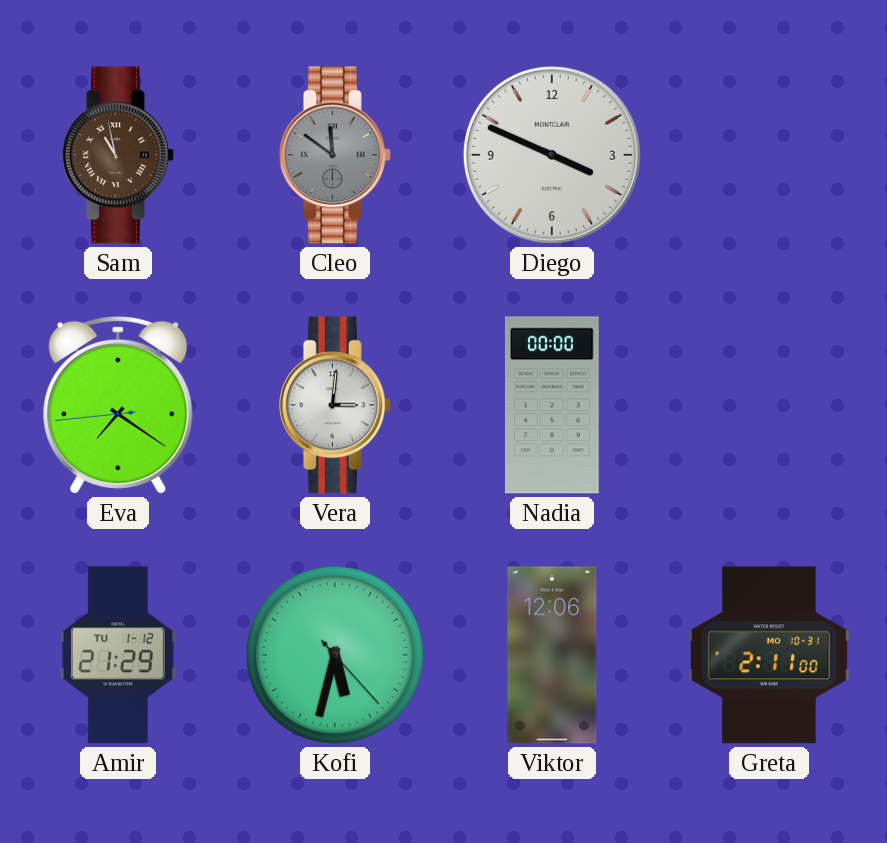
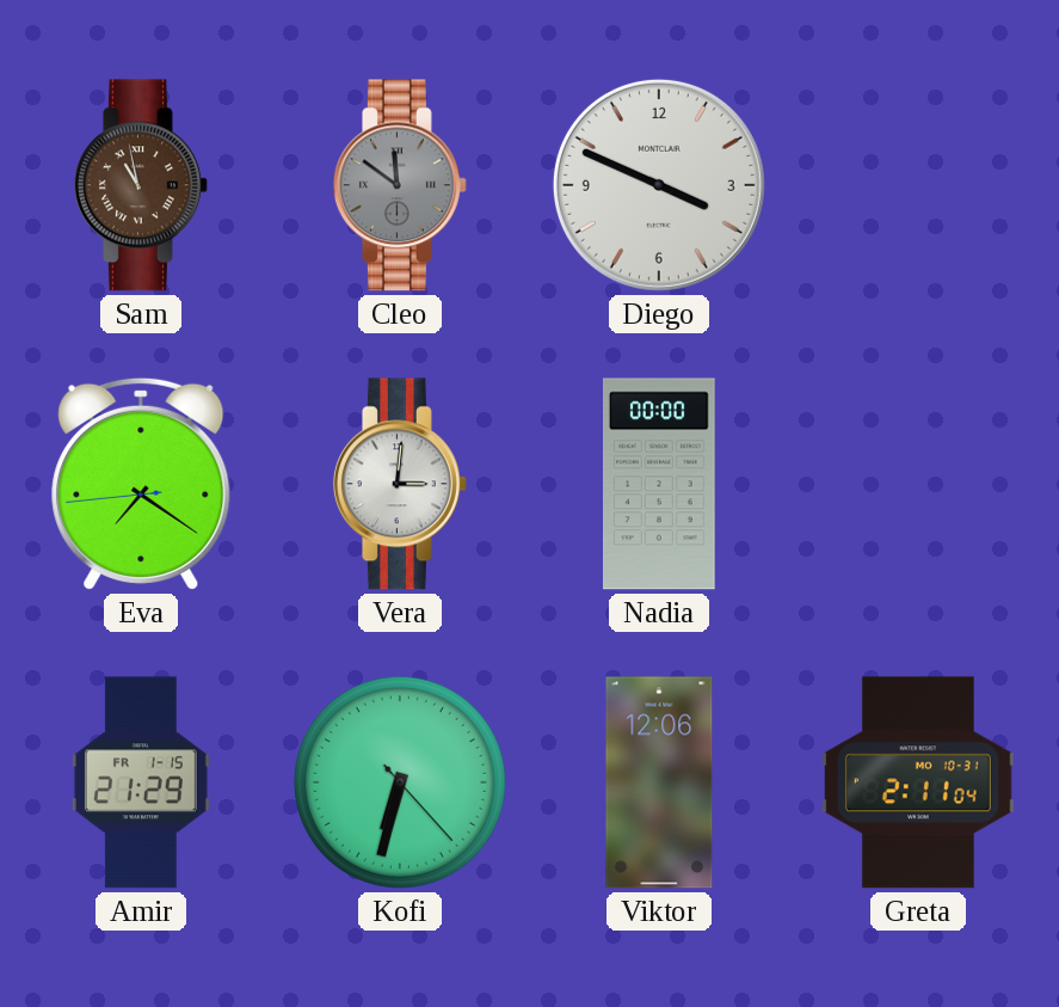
Amir date: TU 1-12 -> FR 1-15
Kofi: 5:32 -> 6:32
Greta: 2:11:00 -> 2:11:04
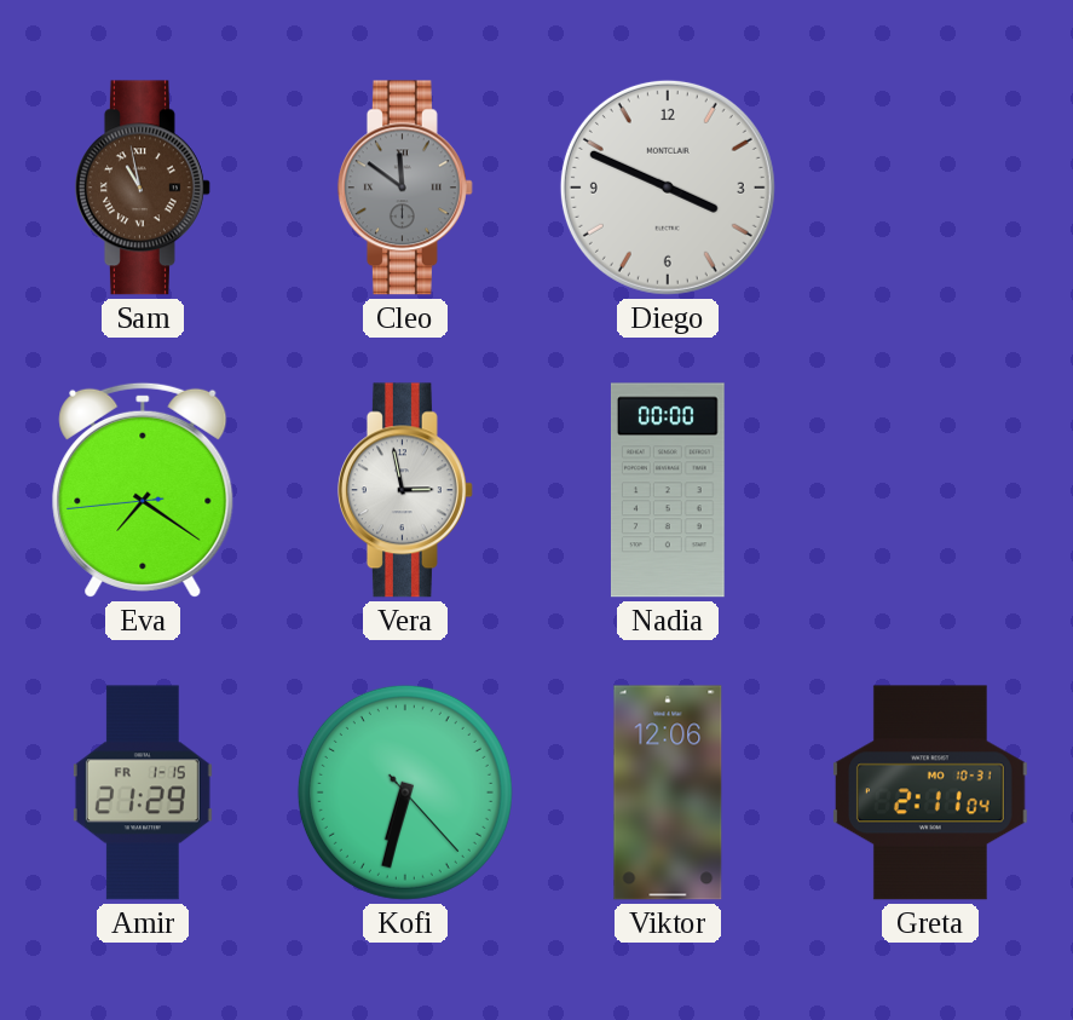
Vera: 3:01 -> 2:58
